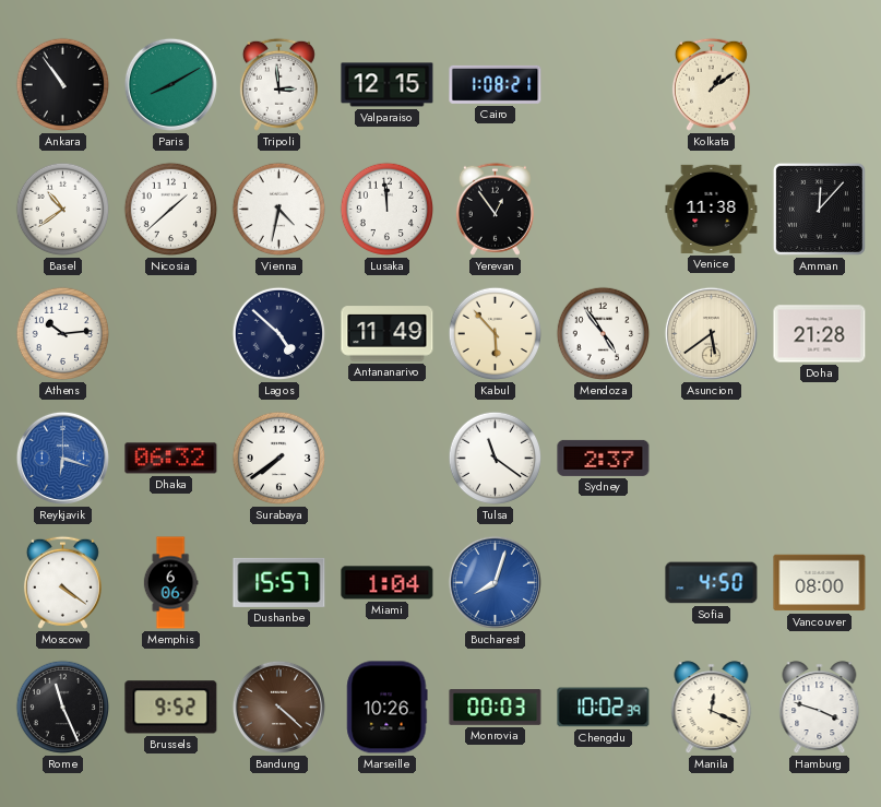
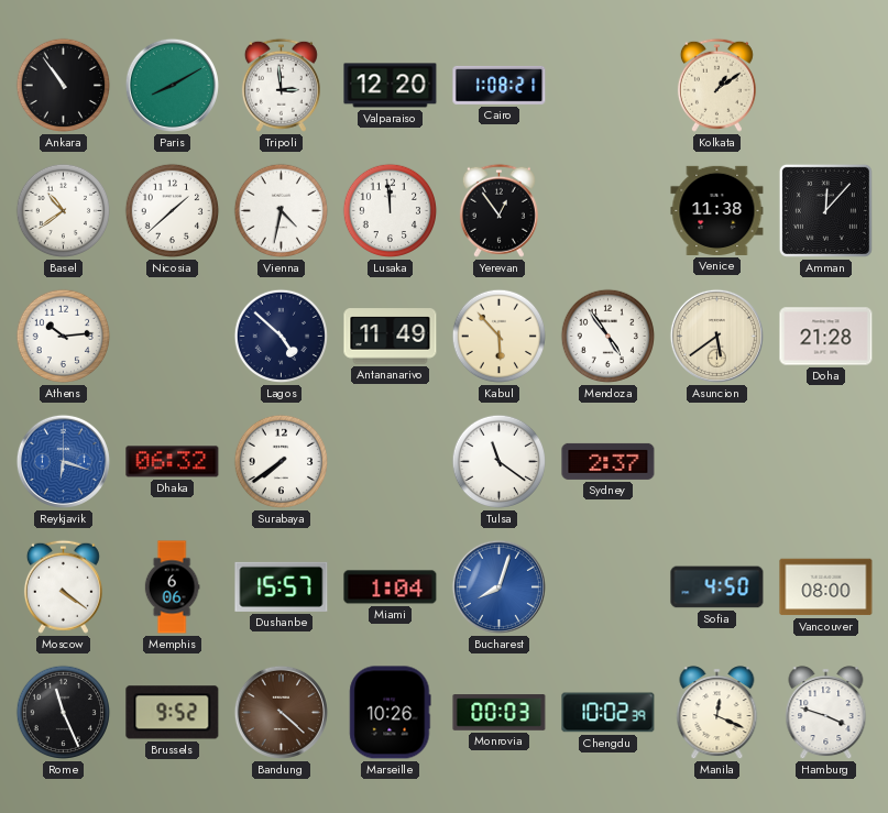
Valparaiso: 12:15 -> 12:20
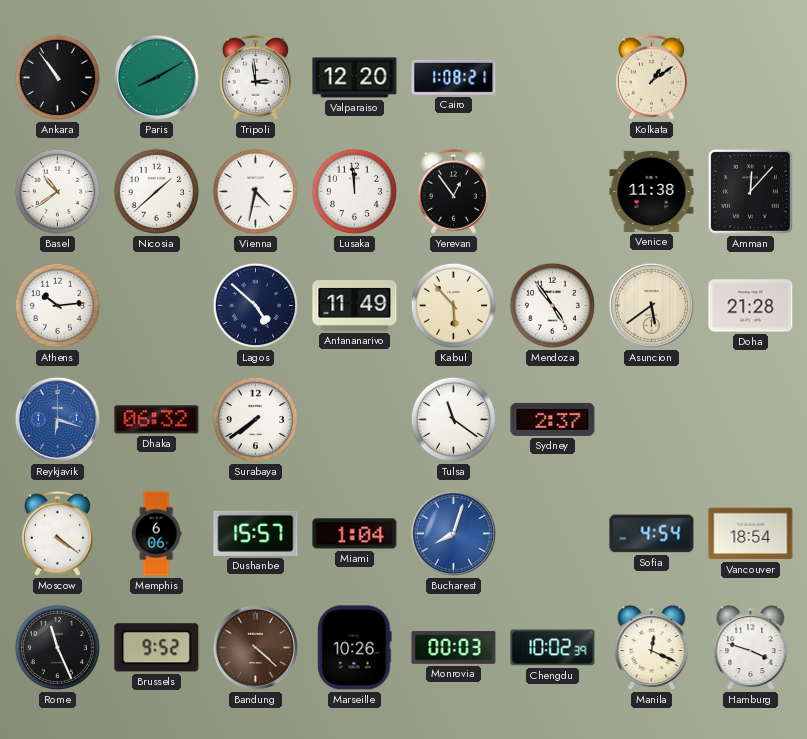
Sofia: 4:50 -> 4:54
Vancouver: 08:00 -> 18:54
